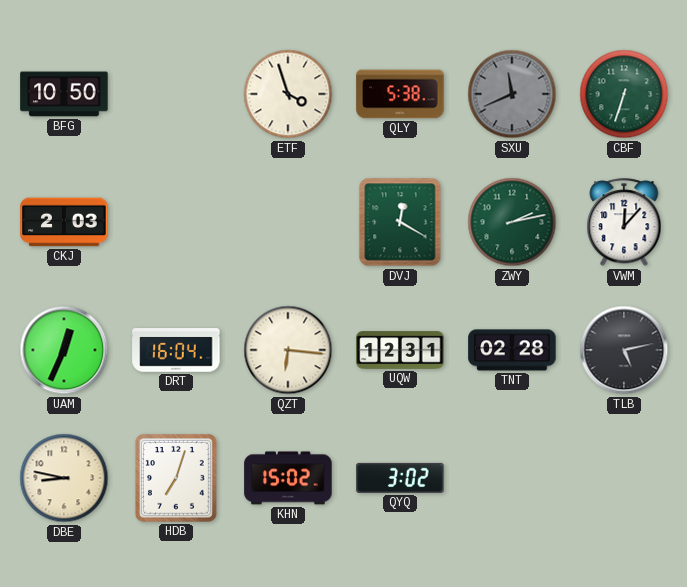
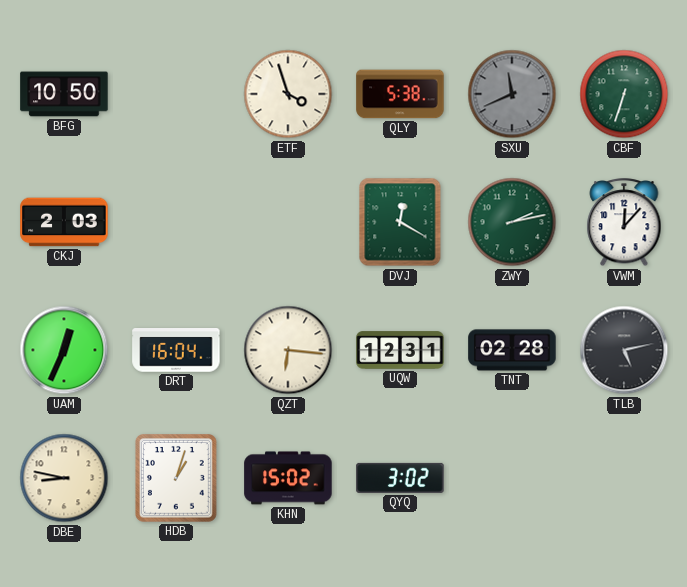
HDB: 7:03 -> 1:03
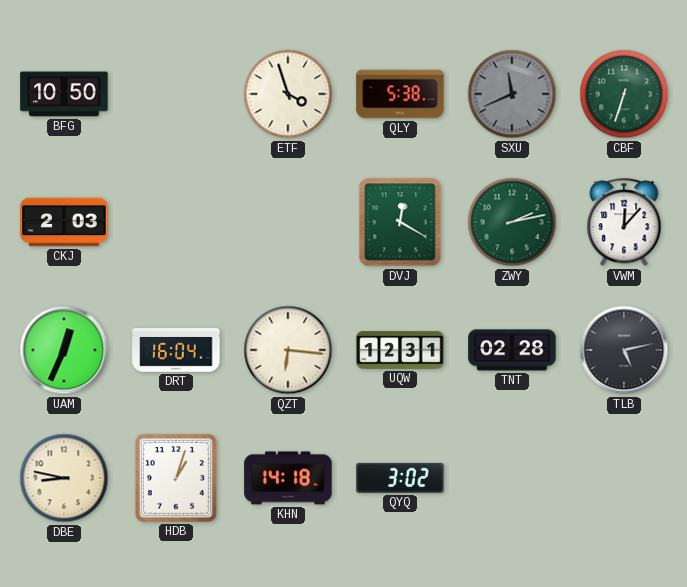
KHN: 15:02 -> 14:18
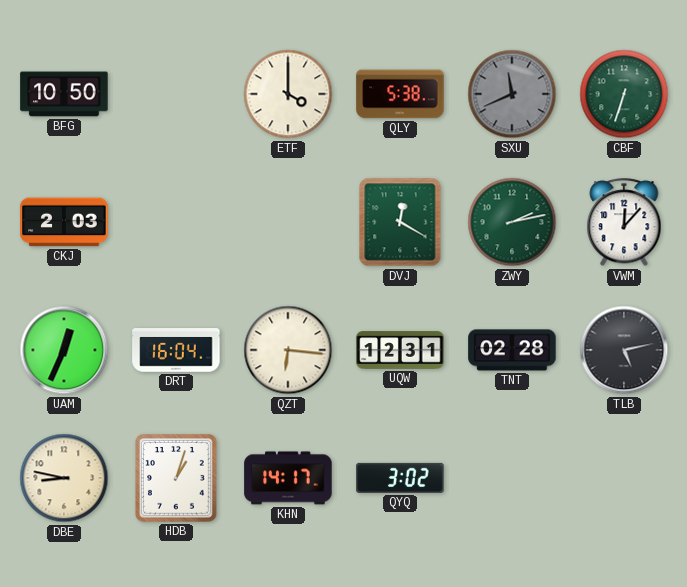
ETF: 3:57 -> 4:00
KHN: 14:18 -> 14:17
